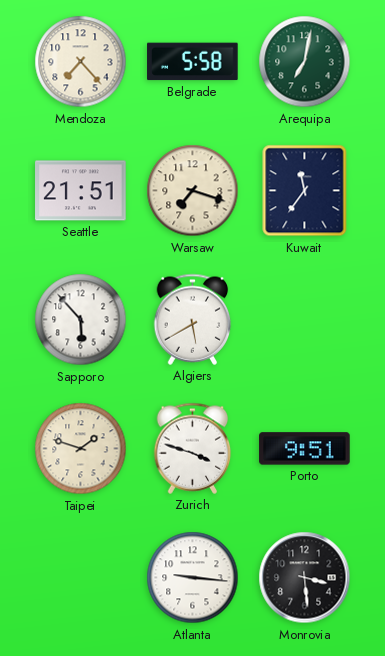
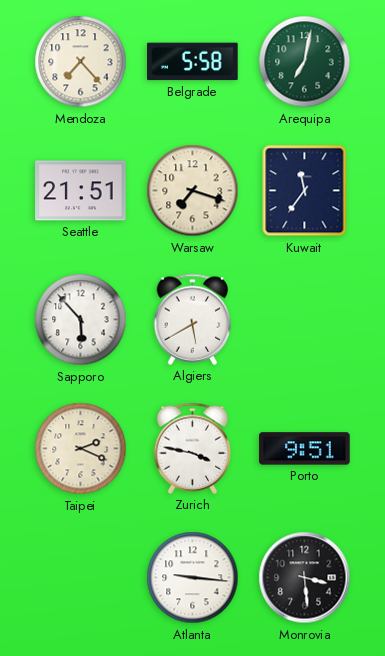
Taipei: 1:48 -> 2:19
Zurich: 3:48 -> 3:47
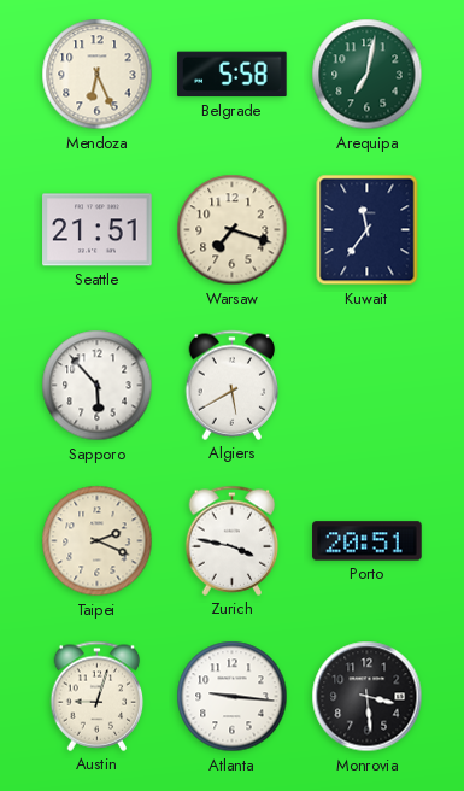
Mendoza: 7:23 -> 6:26
Porto: 9:51 -> 20:51
Austin: none -> 9:03
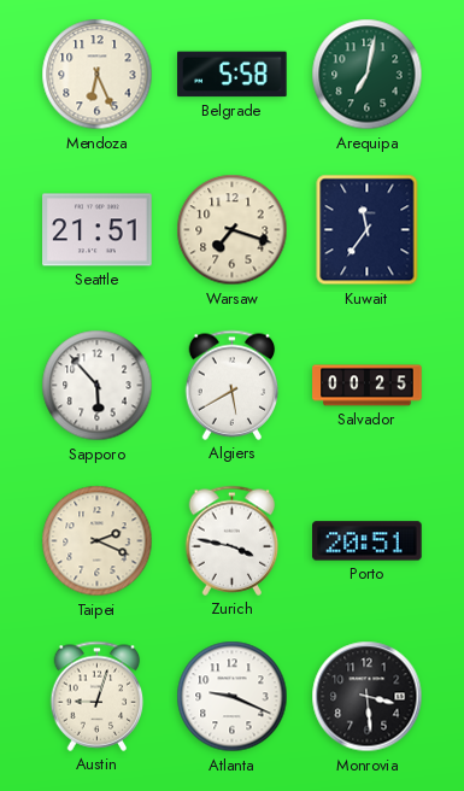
Salvador: none -> 00:25
Atlanta: 9:16 -> 9:19
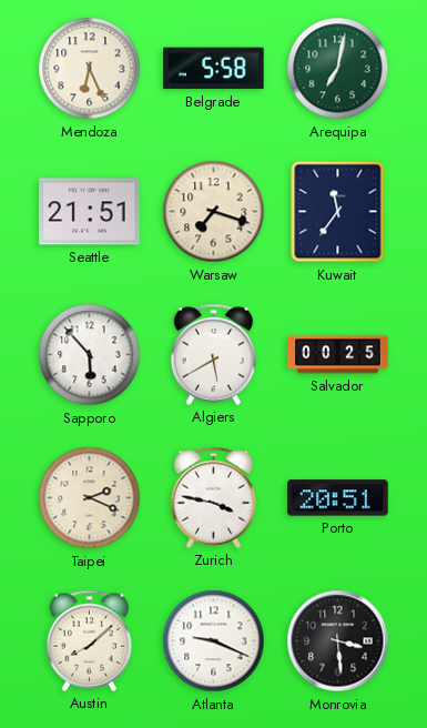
Austin: 9:03 -> 8:08
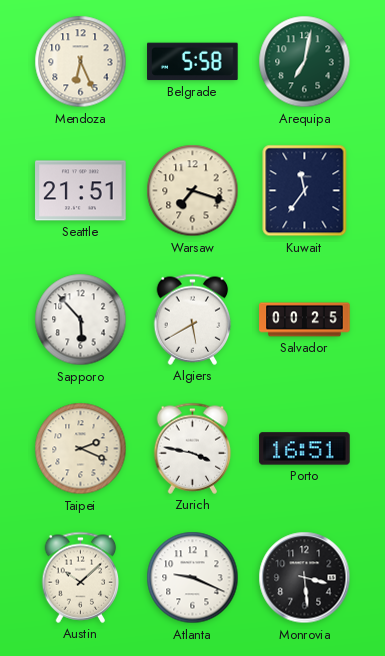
Porto: 20:51 -> 16:51
Austin: 8:08 -> 10:08
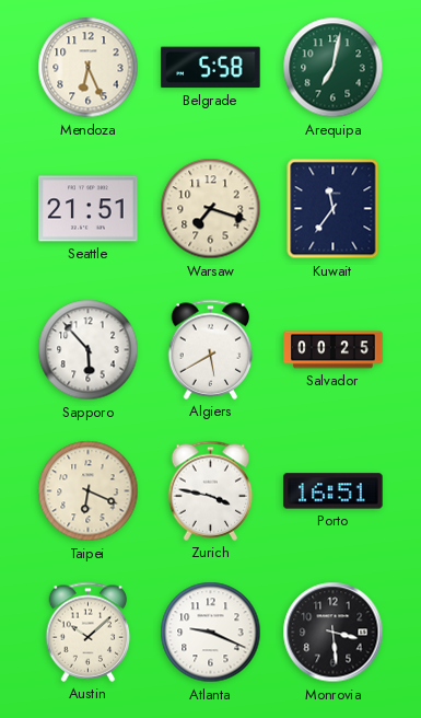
Taipei: 2:19 -> 6:19
